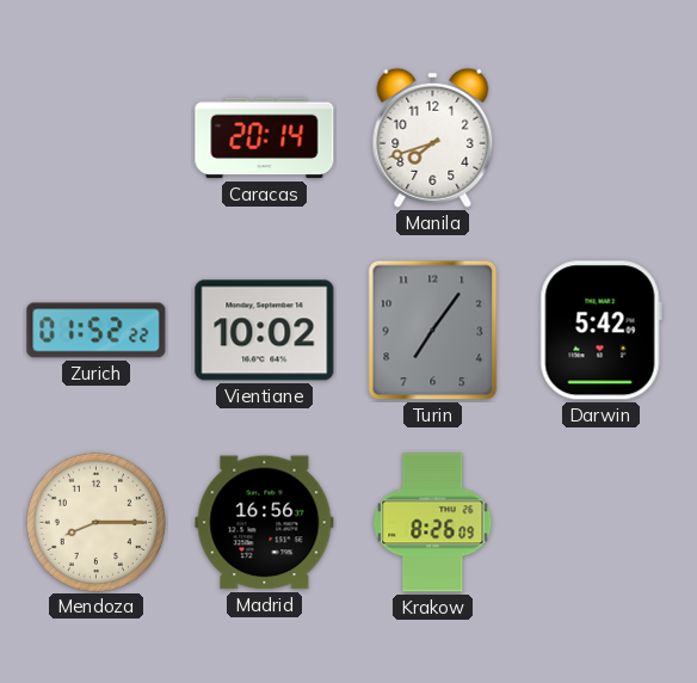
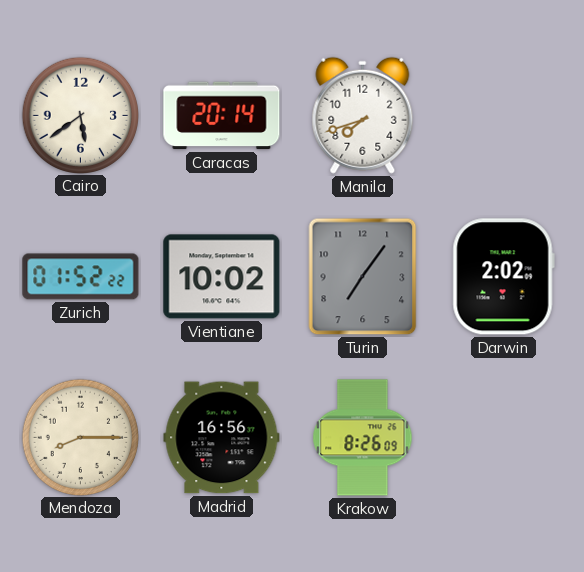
Cairo: none -> 5:39
Darwin: 5:42 -> 2:02
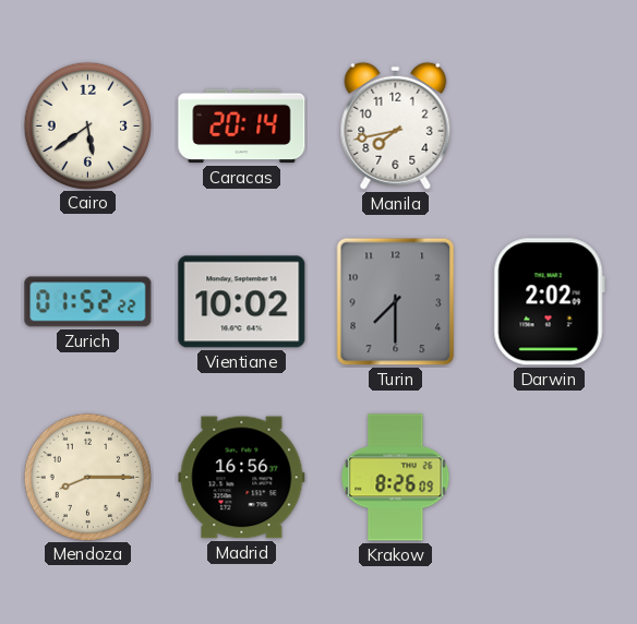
Manila: 7:42 -> 7:43
Turin: 7:06 -> 7:30
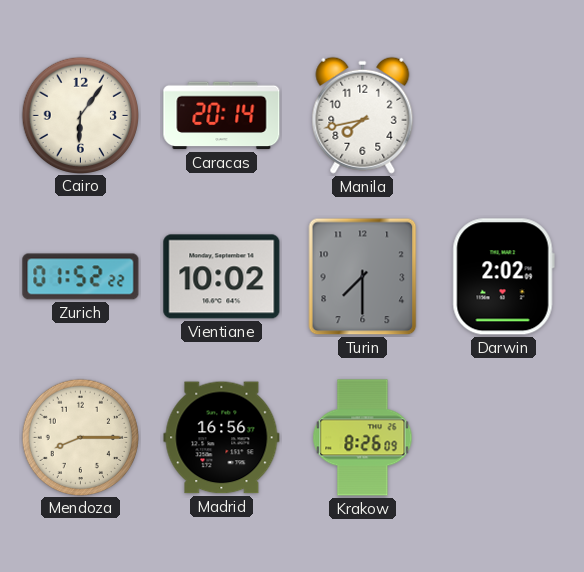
Cairo: 5:39 -> 6:06
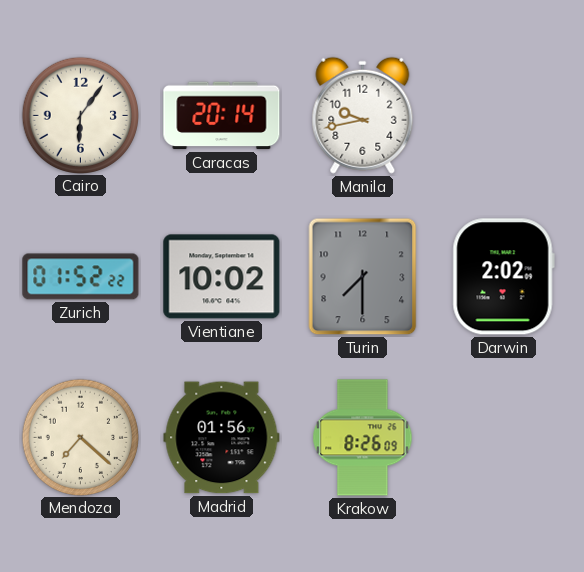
Manila: 7:43 -> 9:43
Mendoza: 8:15 -> 7:22
Madrid: 16:56 -> 01:56
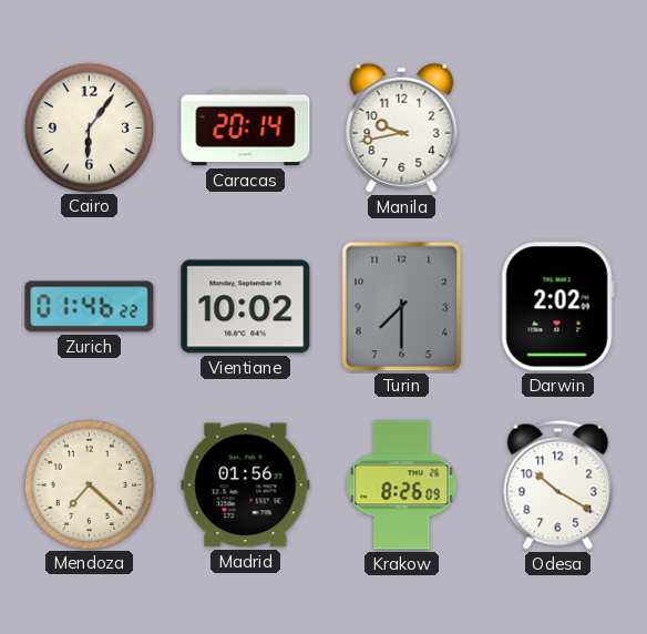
Zurich: 01:52 -> 01:46
Odesa: none -> 10:20
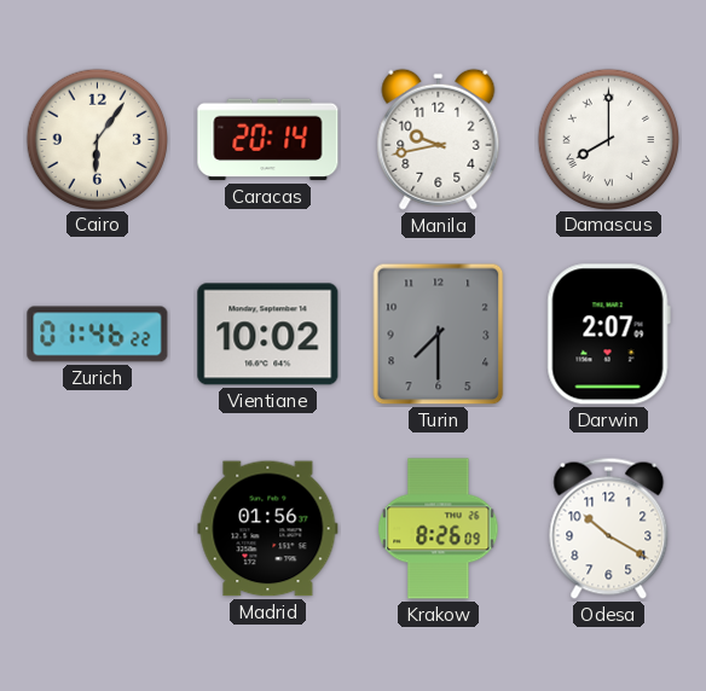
Damascus: none -> 8:00
Darwin: 2:02 -> 2:07
Mendoza: 7:22 -> none
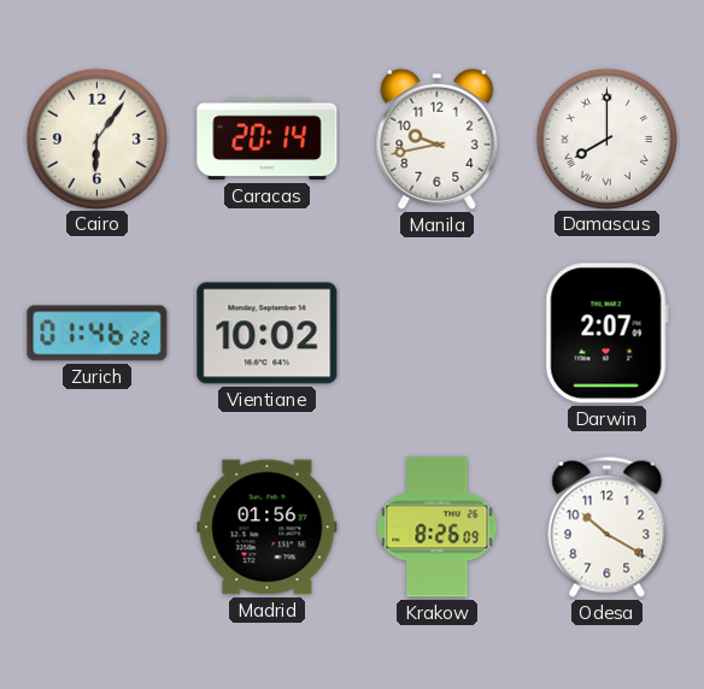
Turin: 7:30 -> none
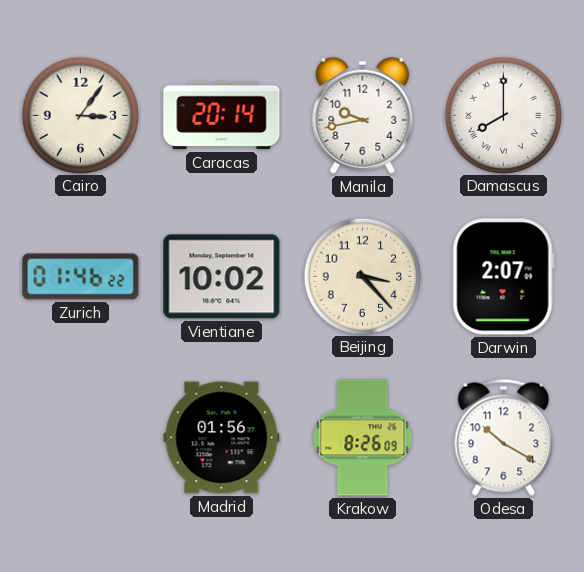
Cairo: 6:06 -> 3:06
Beijing: none -> 3:23
